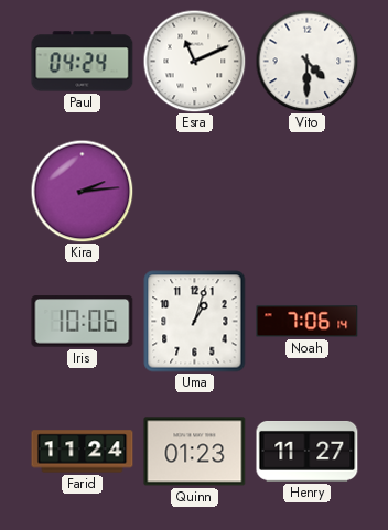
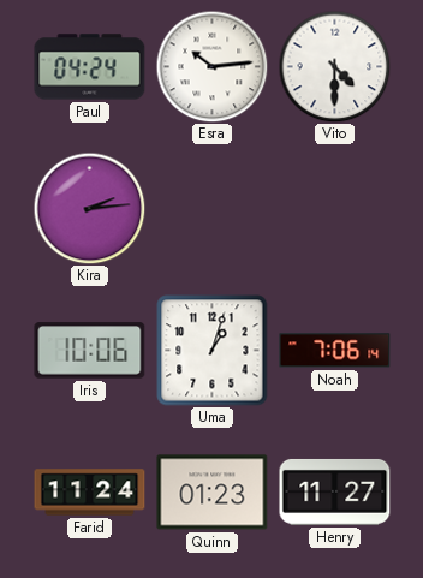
Esra: 11:11 -> 10:14
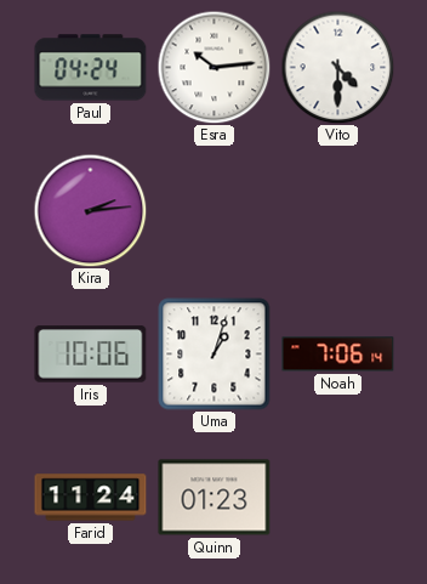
Henry: 11:27 -> none
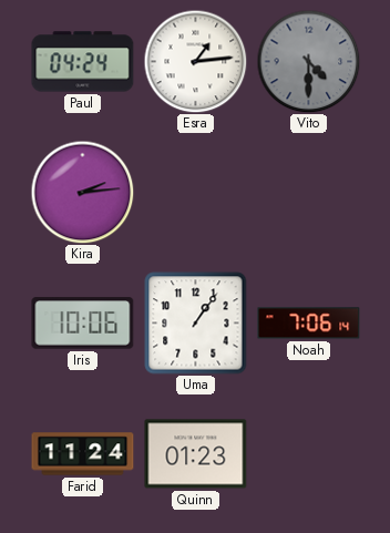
Esra: 10:14 -> 1:14
Vito dial: white -> grey
Uma: 1:03 -> 1:06
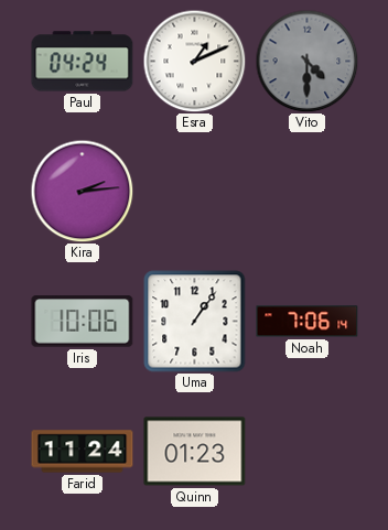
Esra: 1:14 -> 1:11
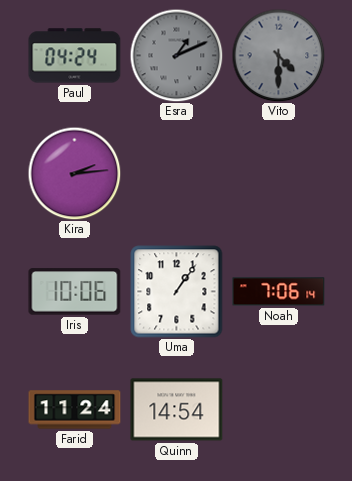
Esra dial: white -> grey
Quinn: 01:23 -> 14:54
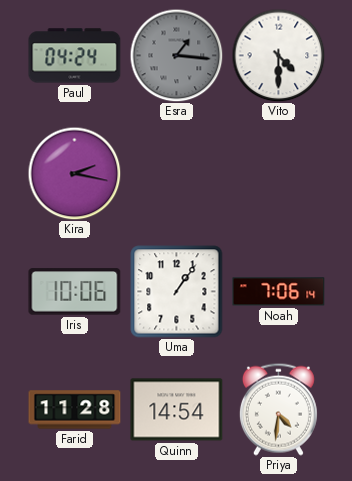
Esra: 1:11 -> 1:16
Vito dial: grey -> white
Kira: 2:14 -> 2:17
Farid: 11:24 -> 11:28
Priya: none -> 4:31
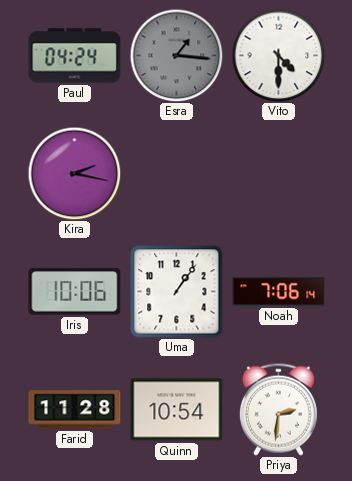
Quinn: 14:54 -> 10:54
Priya: 4:31 -> 2:31
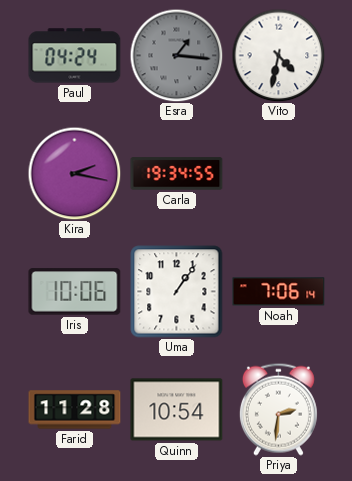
Vito: 4:30 -> 4:32
Carla: none -> 19:34
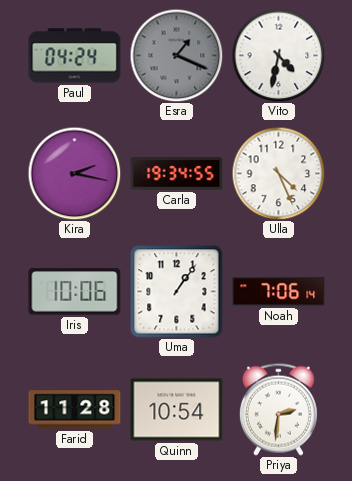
Esra: 1:16 -> 1:19
Ulla: none -> 4:26
